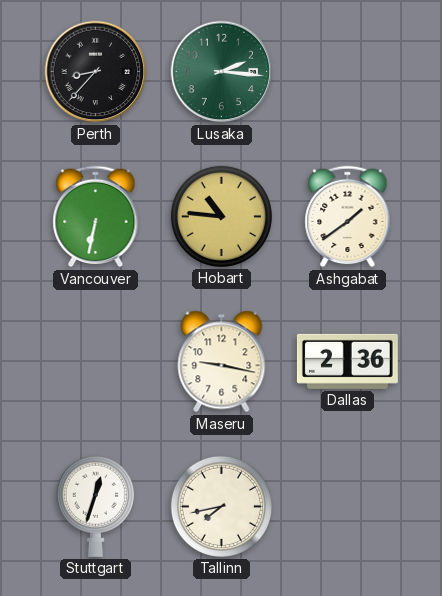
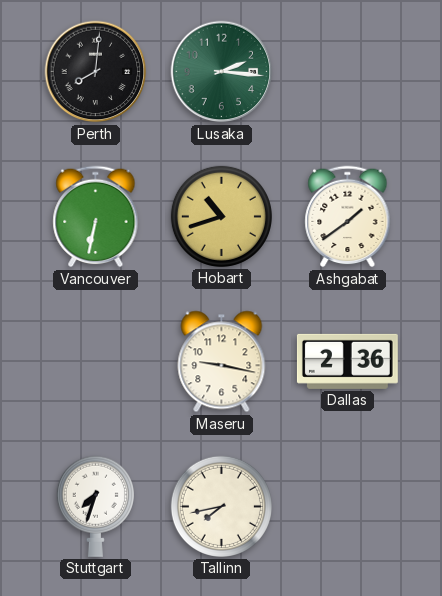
Perth: 8:37 -> 8:01
Hobart: 10:46 -> 10:42
Stuttgart: 12:33 -> 7:33
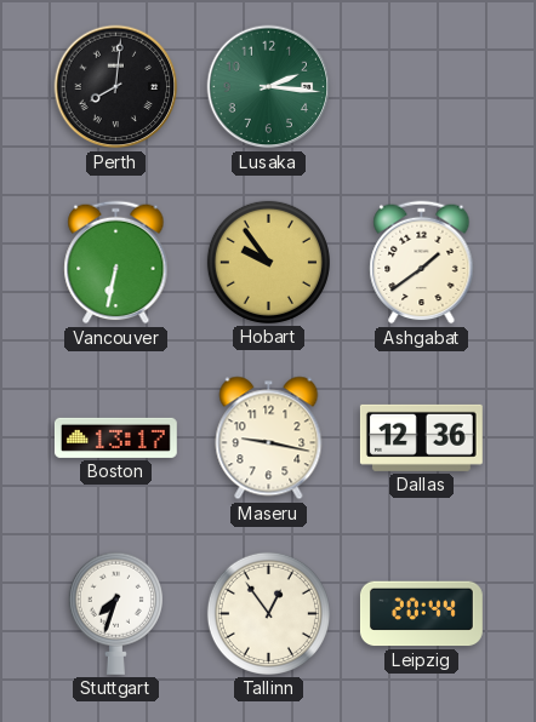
Hobart: 10:42 -> 9:54
Boston: none -> 13:17
Dallas: 2:36 -> 12:36
Tallinn: 7:43 -> 12:54
Leipzig: none -> 20:44
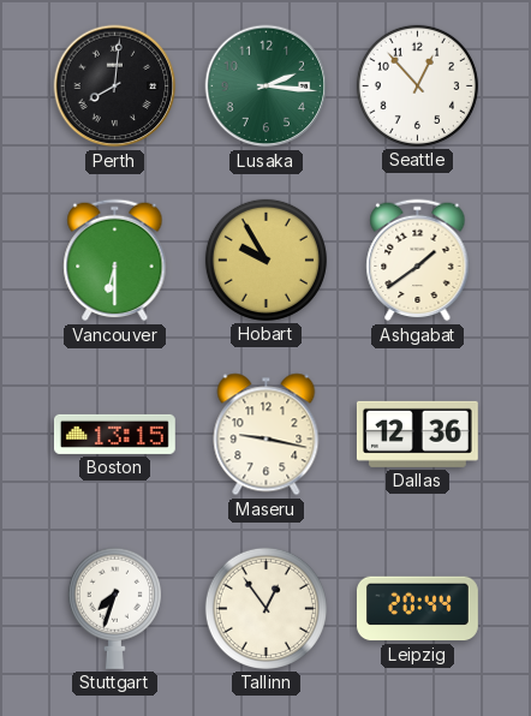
Seattle: none -> 12:53
Vancouver: 6:32 -> 6:30
Hobart: 9:54 -> 9:55
Boston: 13:17 -> 13:15
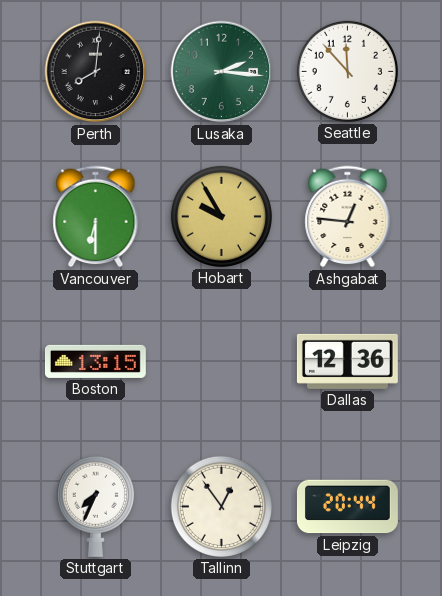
Seattle: 12:53 -> 11:53
Ashgabat: 1:39 -> 12:46
Maseru: 9:17 -> none
Stuttgart: 7:33 -> 7:34
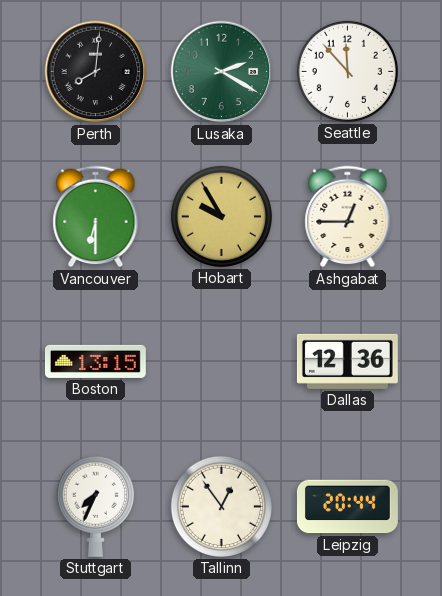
Lusaka: 2:16 -> 2:20
Ashgabat: 12:46 -> 12:45
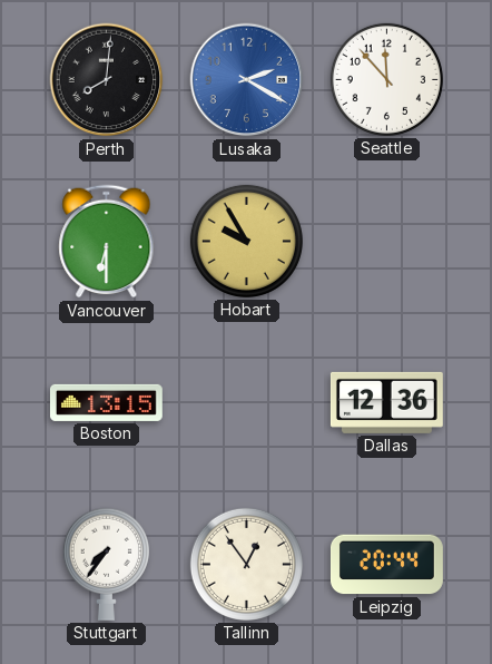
Lusaka dial: green -> blue
Ashgabat: 12:45 -> none
Stuttgart: 7:34 -> 7:36
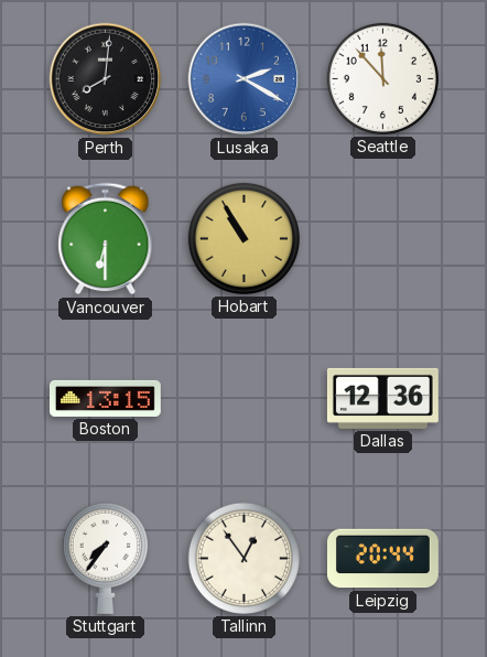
Hobart: 9:55 -> 10:55
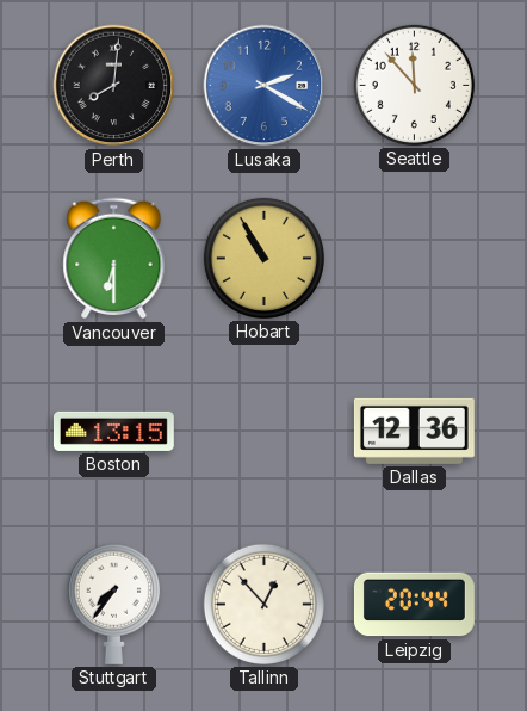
Tallinn: 12:54 -> 12:53
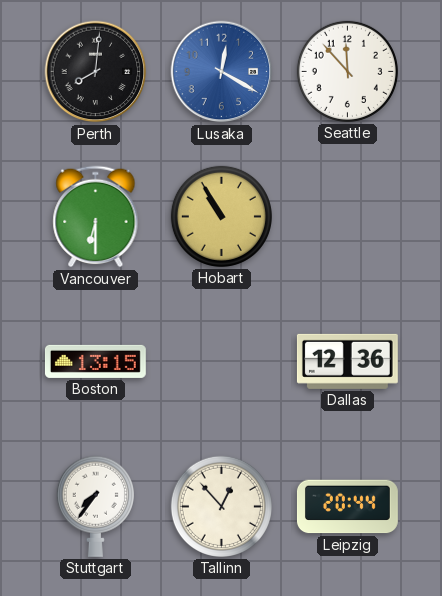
Lusaka: 2:20 -> 12:20
